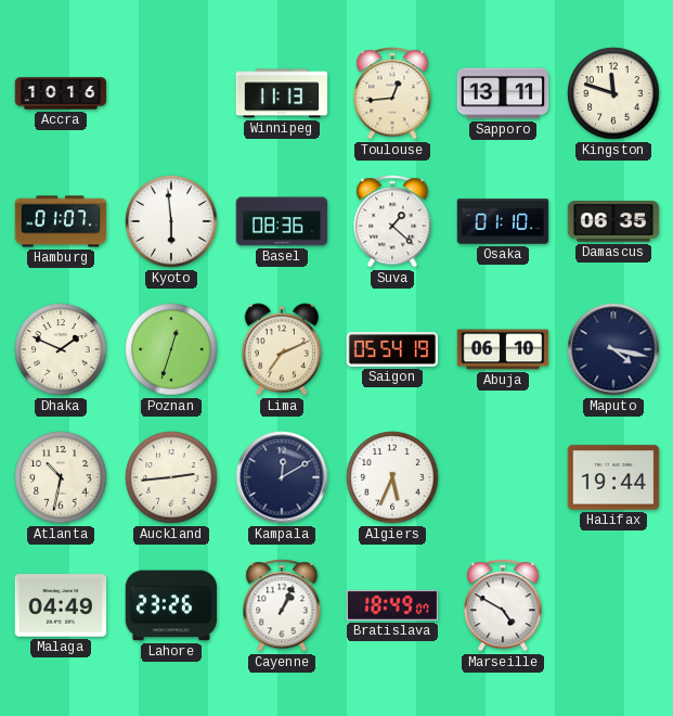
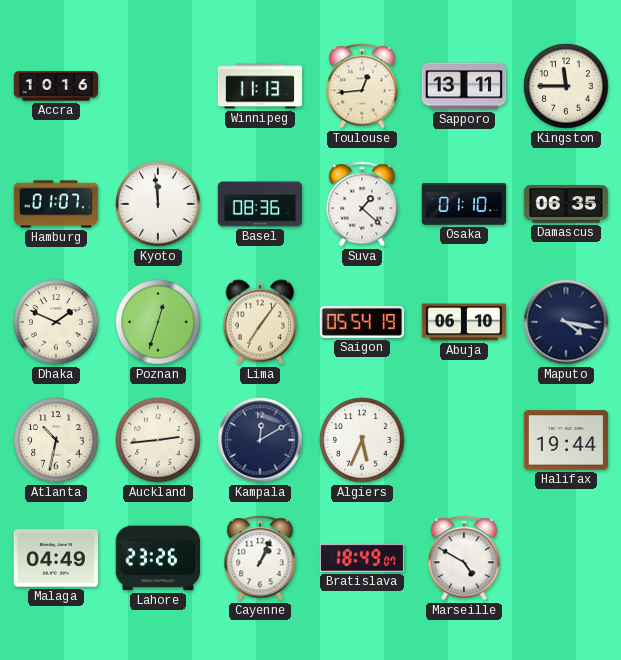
Kingston: 11:48 -> 11:45
Kyoto: 5:59 -> 11:59
Lima: 7:11 -> 7:06
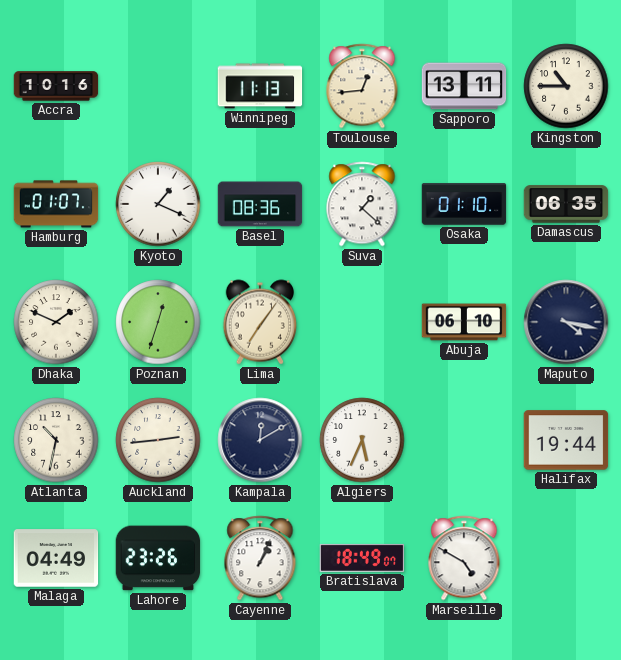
Kingston: 11:45 -> 10:45
Kyoto: 11:59 -> 1:19
Saigon: 05:54 -> none
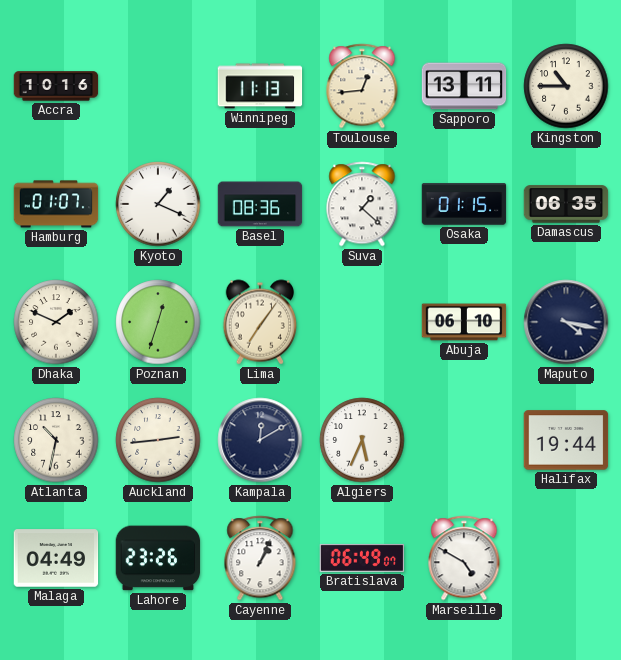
Osaka: 01:10 -> 01:15
Bratislava: 18:49 -> 06:49
